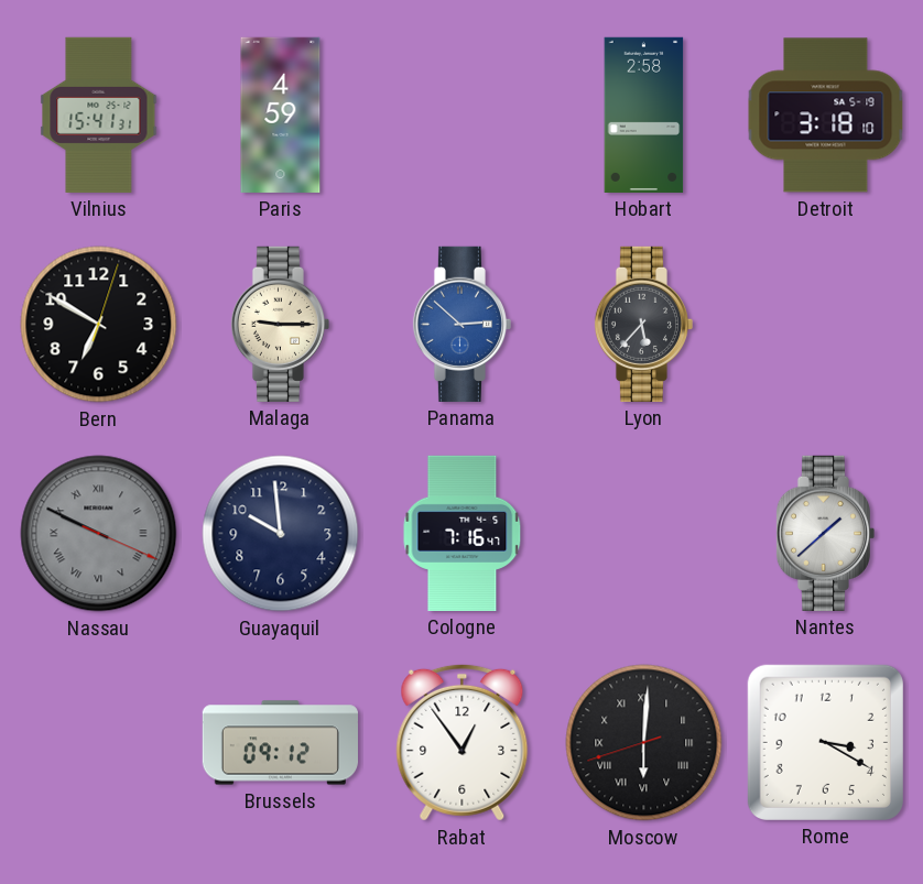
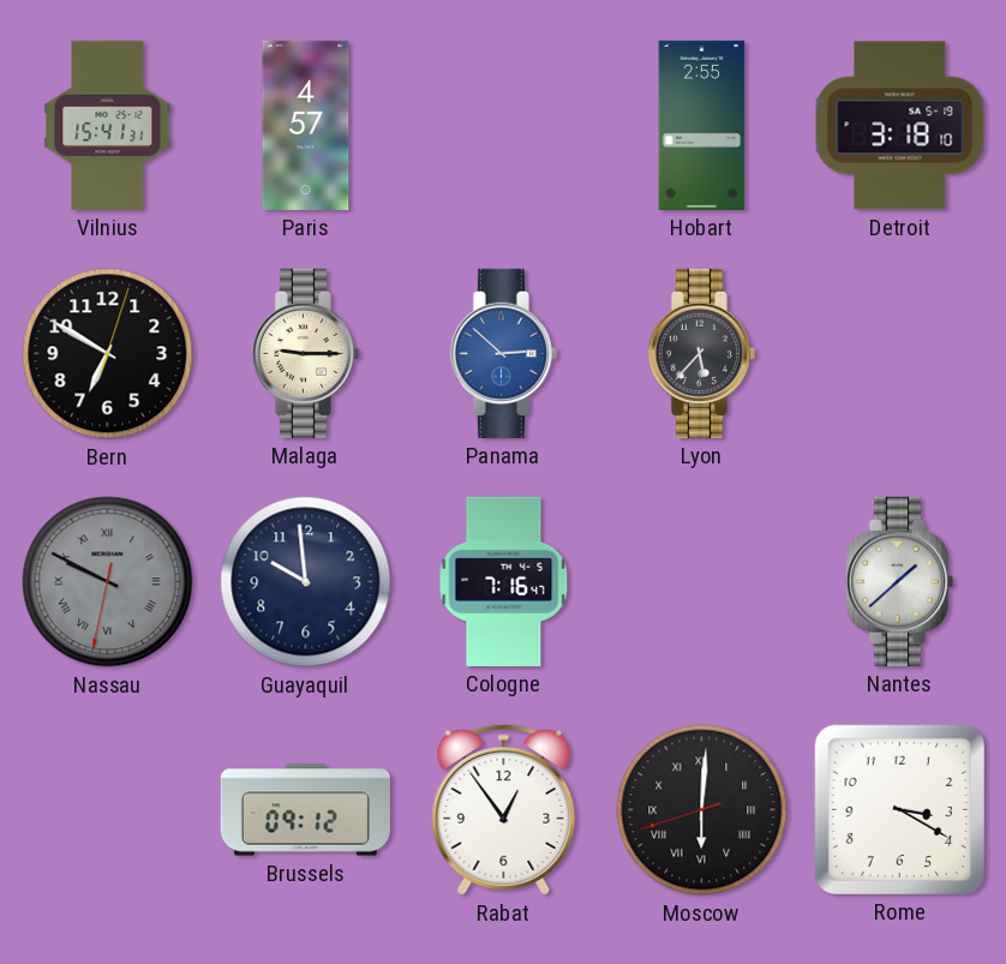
Paris: 4:59 -> 4:57
Hobart: 2:58 -> 2:55
Nassau: 9:49:19 -> 9:49:32
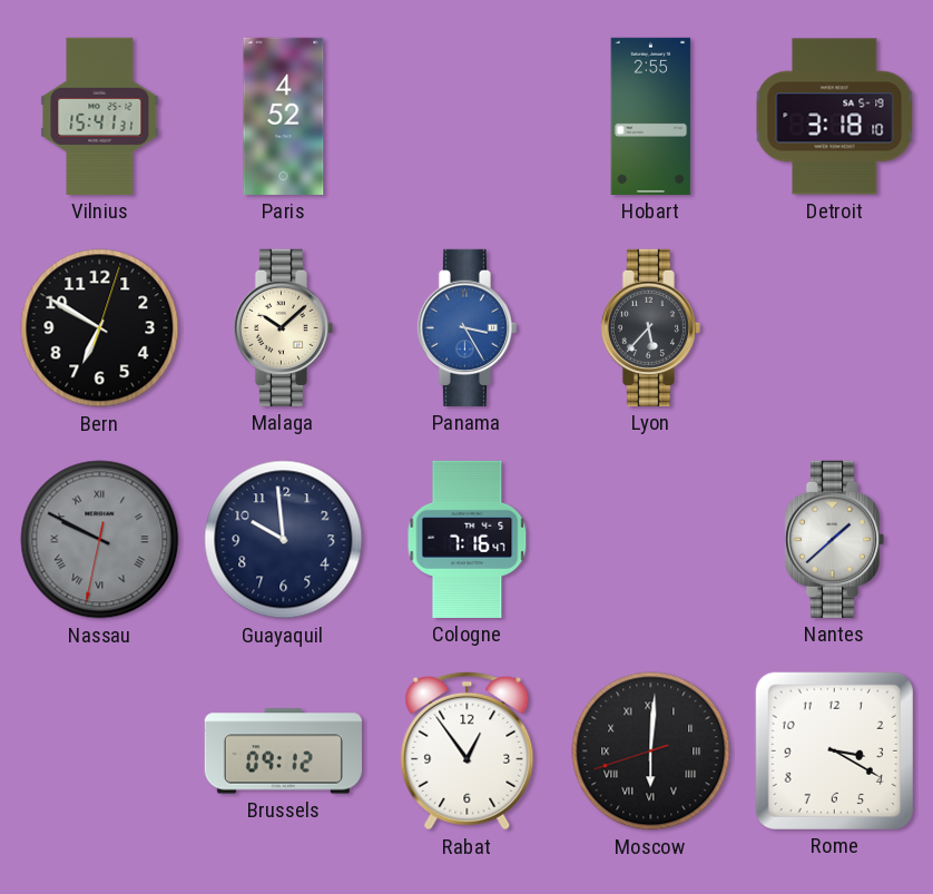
Paris: 4:57 -> 4:52
Malaga: 9:15 -> 10:08
Panama: 2:52 -> 3:25
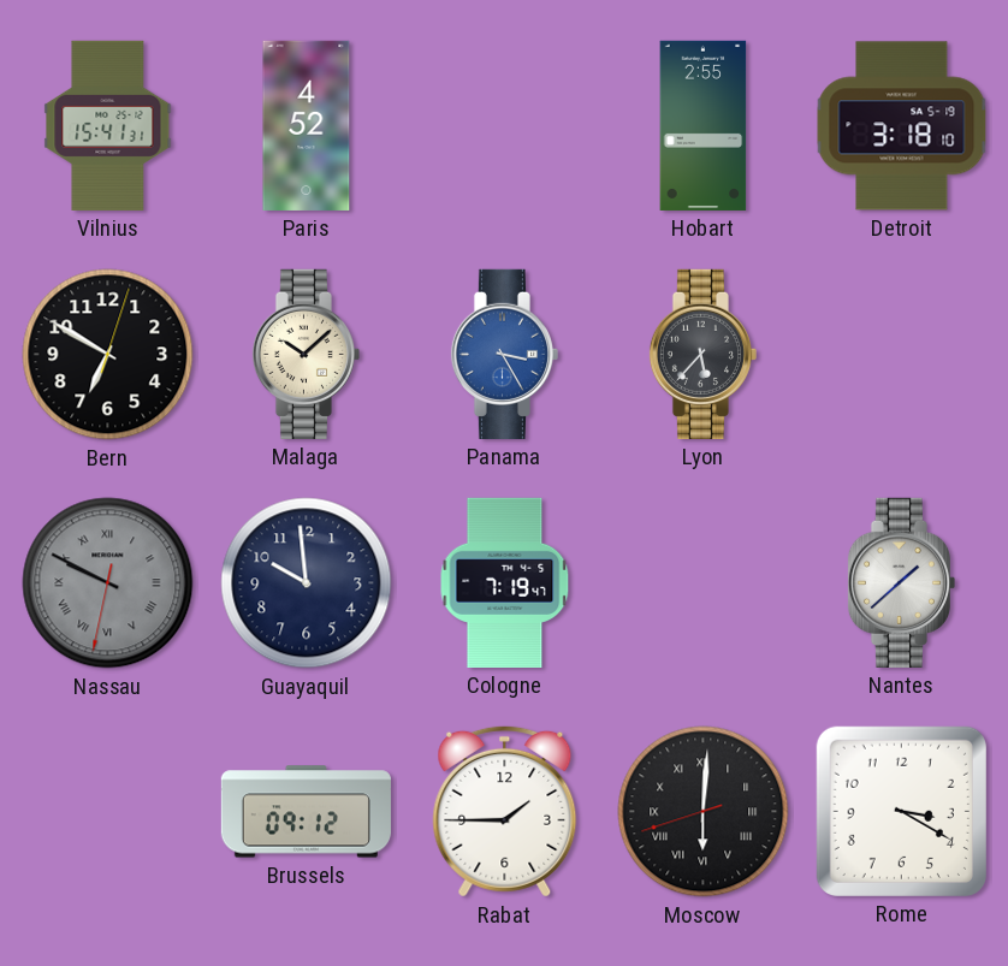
Cologne: 7:16 -> 7:19
Rabat: 12:54 -> 1:45
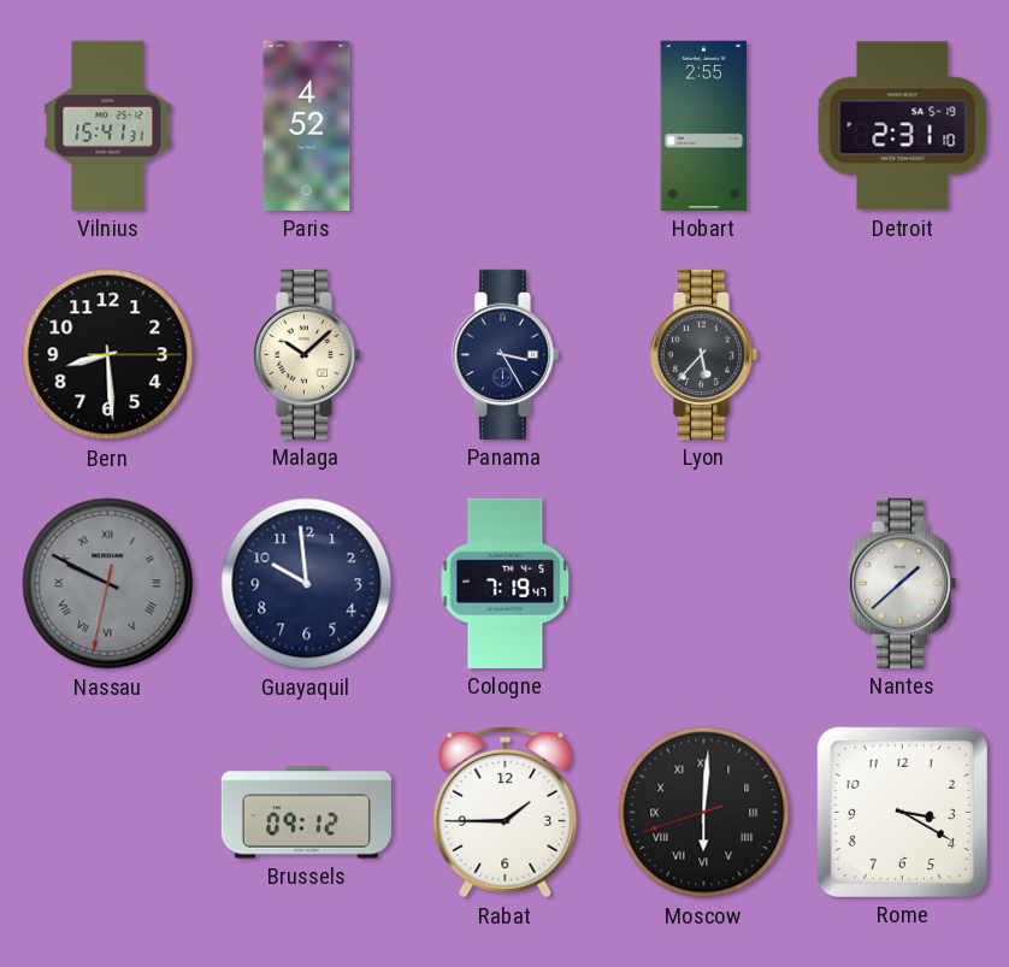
Detroit: 3:18 -> 2:31
Bern: 6:50 -> 8:29
Panama dial: blue -> navy
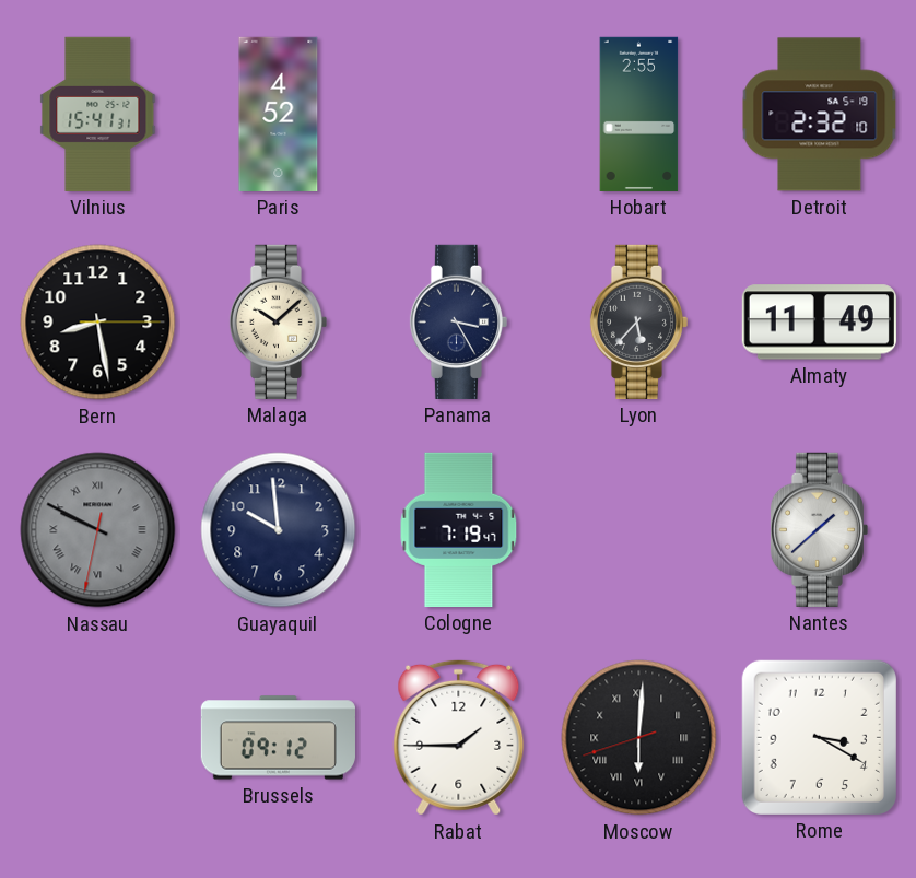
Detroit: 2:31 -> 2:32
Bern: 8:29 -> 8:28
Almaty: none -> 11:49
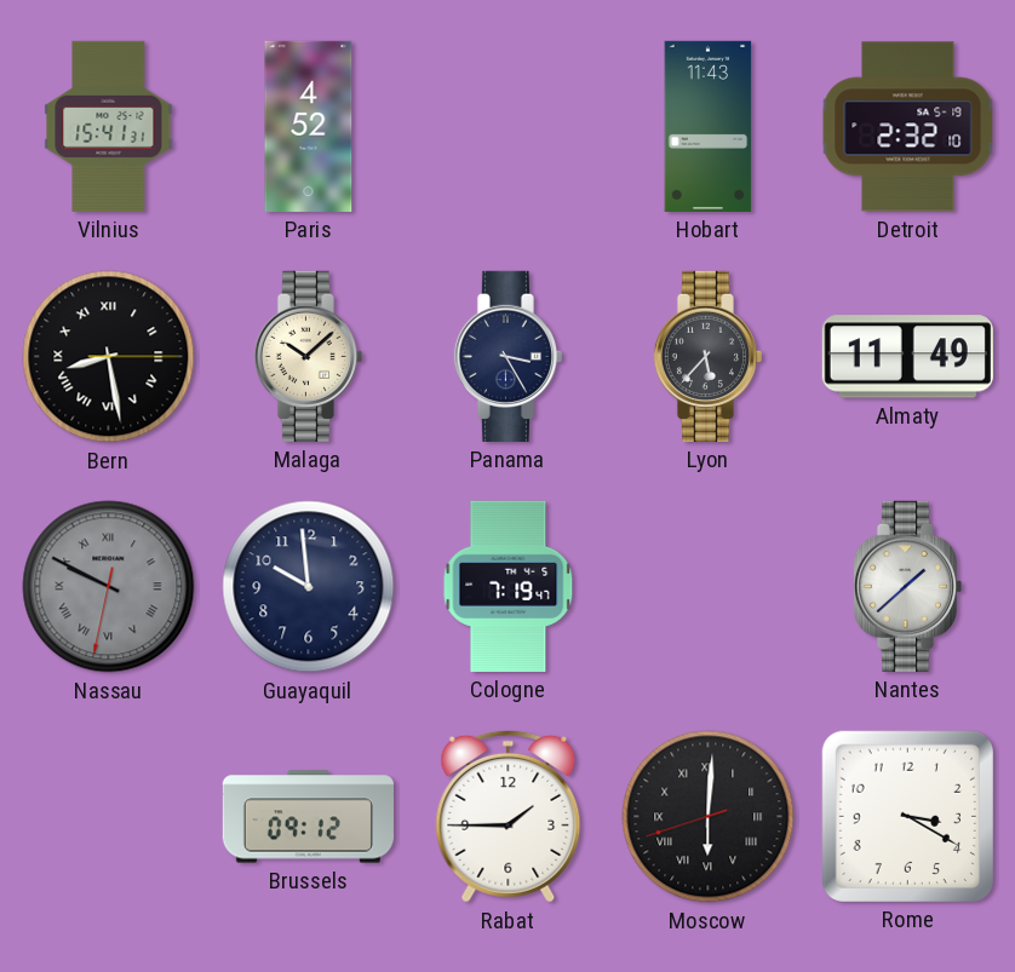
Hobart: 2:55 -> 11:43
Bern numerals: Arabic -> Roman
